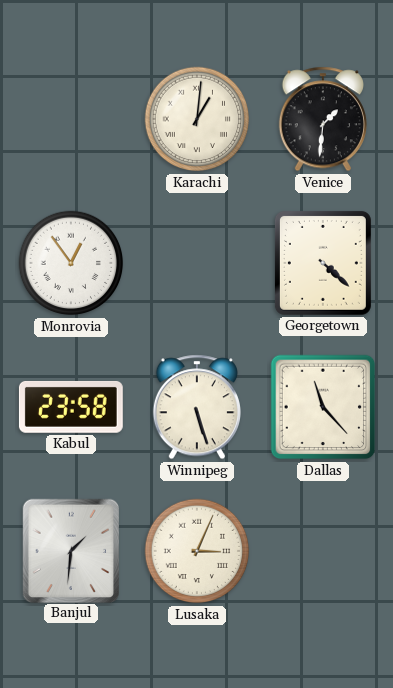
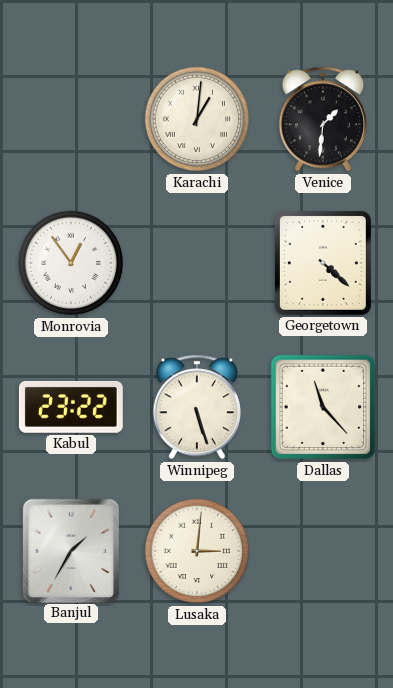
Kabul: 23:58 -> 23:22
Banjul: 1:31 -> 1:35
Lusaka: 3:04 -> 3:01
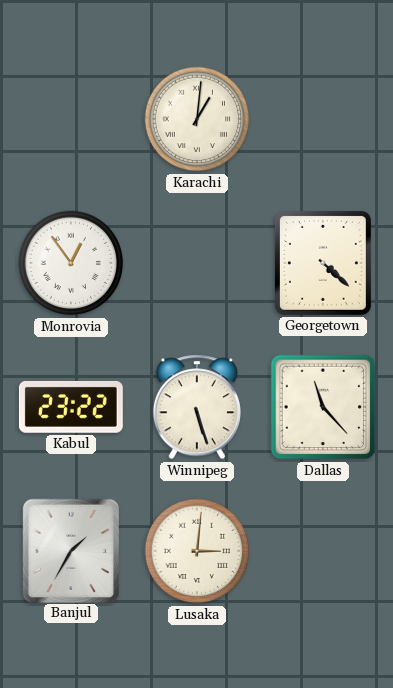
Venice: 1:31 -> none
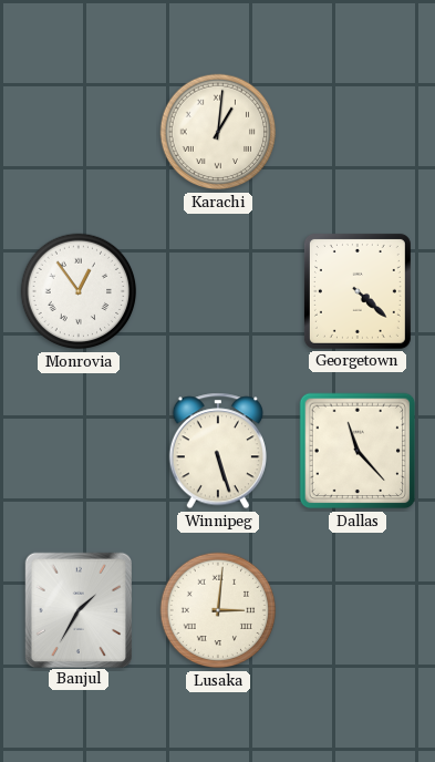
Kabul: 23:22 -> none
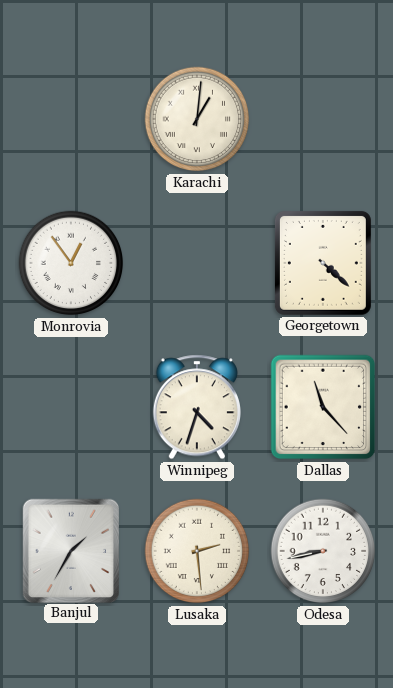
Winnipeg: 5:27 -> 4:33
Lusaka: 3:01 -> 2:29
Odesa: none -> 8:43
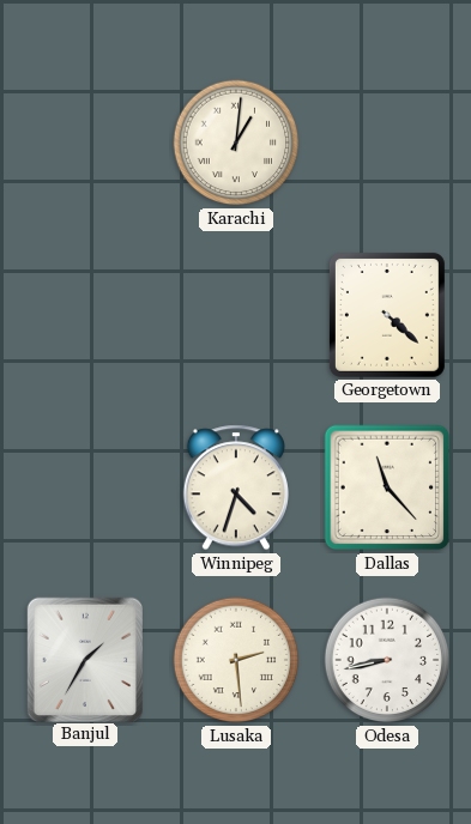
Monrovia: 12:54 -> none
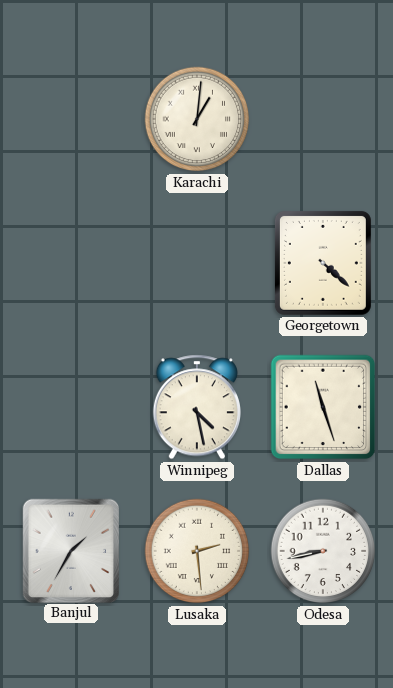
Winnipeg: 4:33 -> 4:28
Dallas: 11:23 -> 11:27
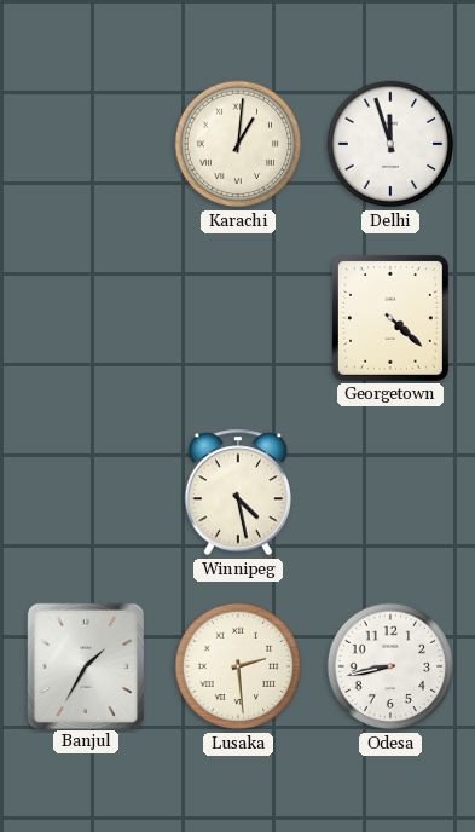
Delhi: none -> 11:57
Dallas: 11:27 -> none
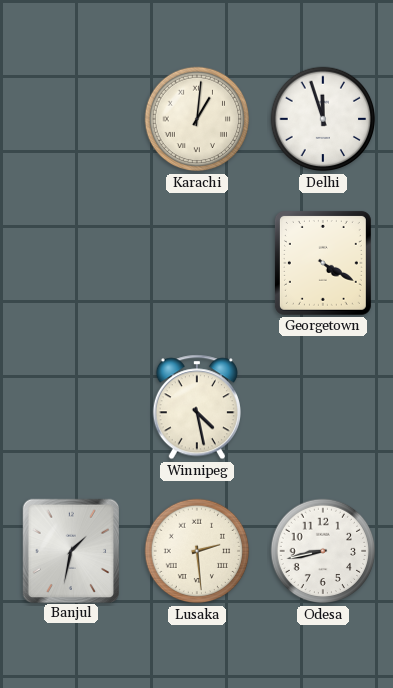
Georgetown: 4:22 -> 4:20
Banjul: 1:35 -> 1:32
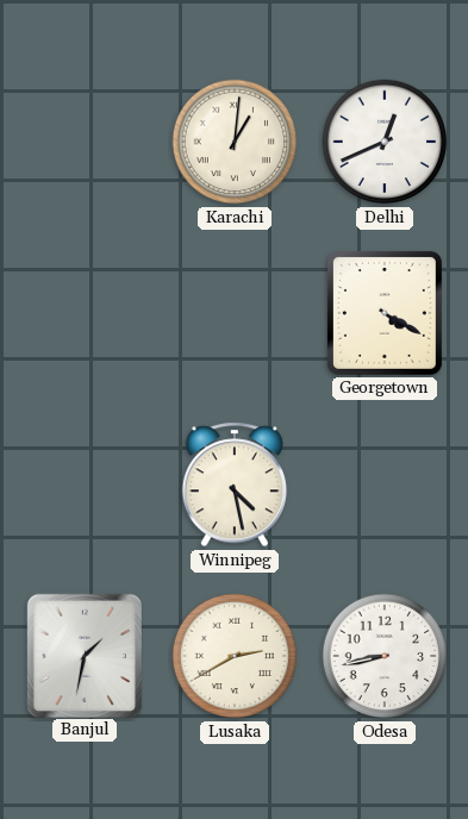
Delhi: 11:57 -> 12:41
Lusaka: 2:29 -> 2:40
